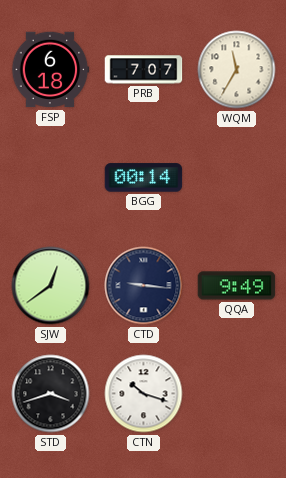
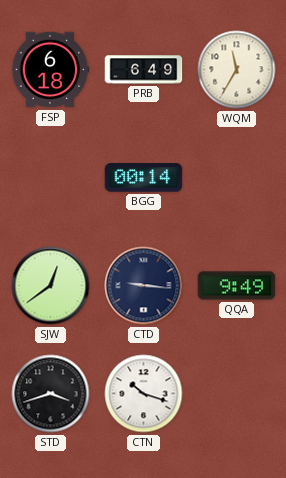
PRB: 7:07 -> 6:49
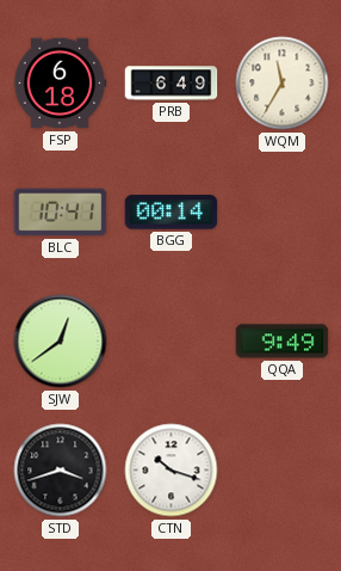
BLC: none -> 10:41
CTD: 9:16 -> none
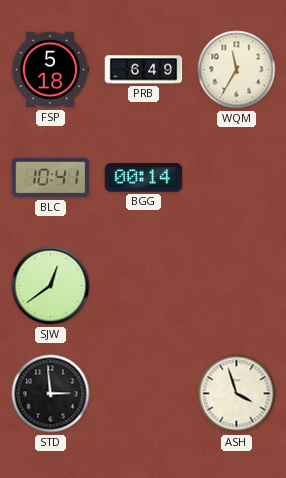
FSP: 6:18 -> 5:18
QQA: 9:49 -> none
STD: 3:42 -> 2:59
CTN: 10:18 -> none
ASH: none -> 3:57
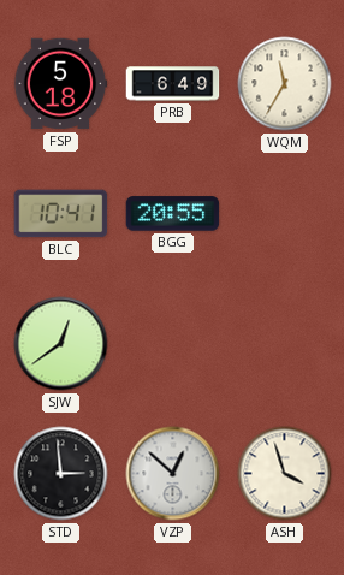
BGG: 00:14 -> 20:55
VZP: none -> 12:52
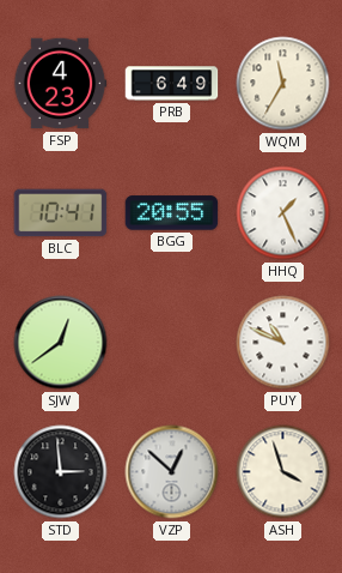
FSP: 5:18 -> 4:23
HHQ: none -> 1:26
PUY: none -> 10:49
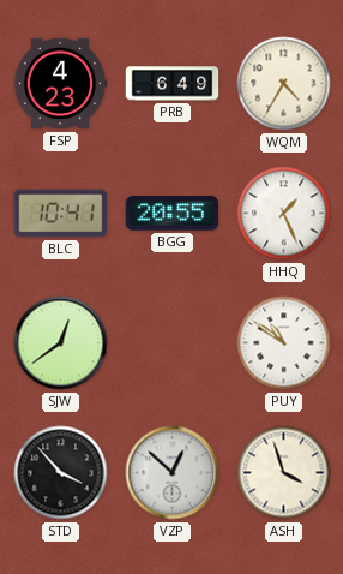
WQM: 11:35 -> 4:35
PUY: 10:49 -> 10:51
STD: 2:59 -> 3:53
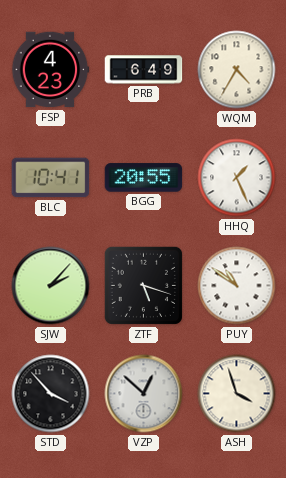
SJW: 12:39 -> 2:07
ZTF: none -> 5:18
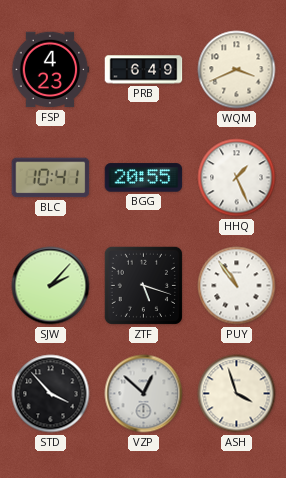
WQM: 4:35 -> 3:41
PUY: 10:51 -> 10:54
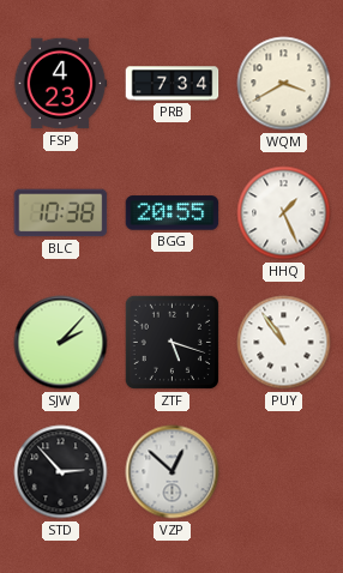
PRB: 6:49 -> 7:34
WQM: 3:41 -> 3:40
BLC: 10:41 -> 10:38
STD: 3:53 -> 2:53
ASH: 3:57 -> none
